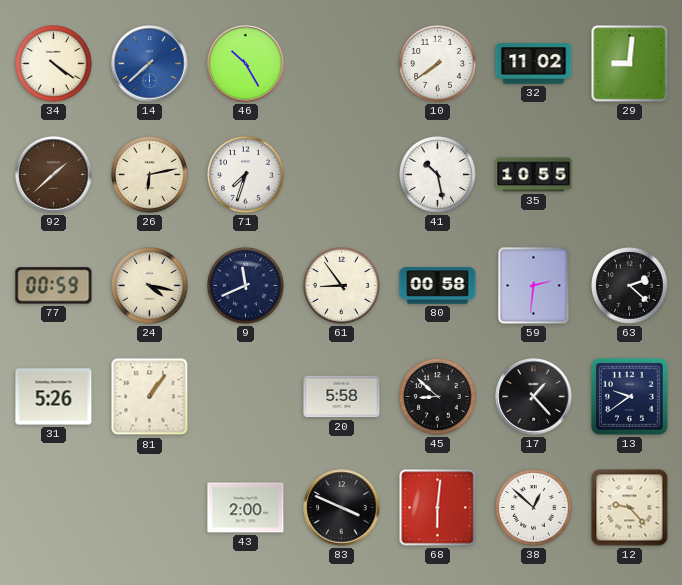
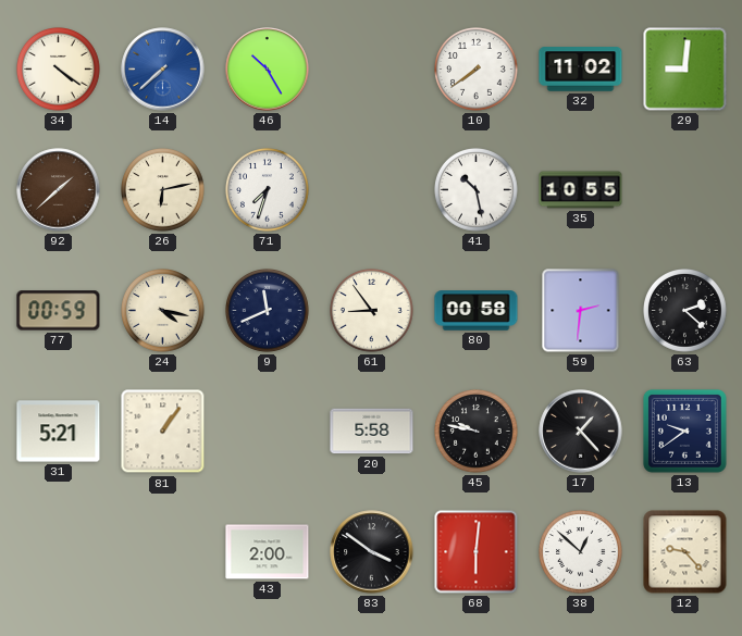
31: 5:26 -> 5:21
45: 8:52 -> 9:47
83: 3:49 -> 3:51
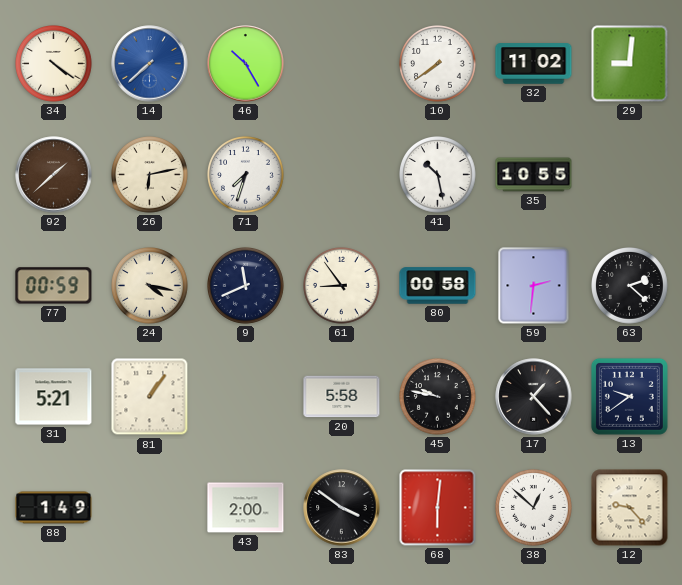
88: none -> 1:49
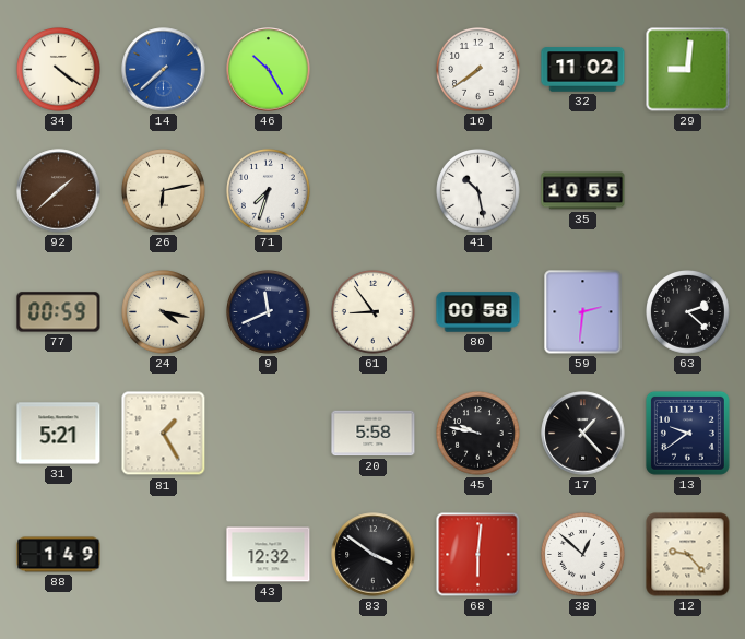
81: 1:06 -> 1:25
43: 2:00 -> 12:32
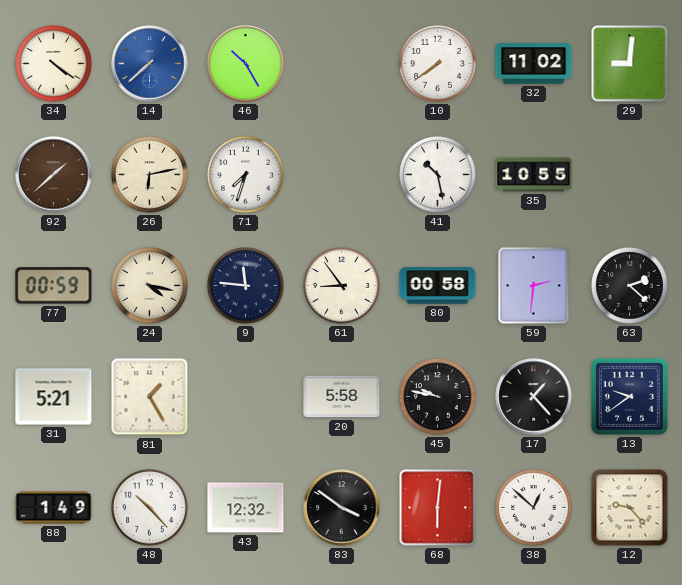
9: 11:41 -> 11:46
48: none -> 10:23
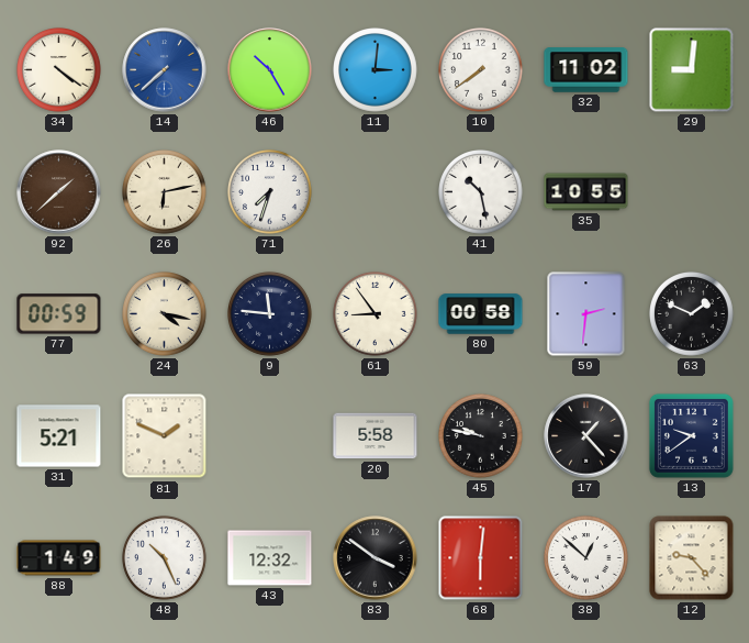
11: none -> 3:01
63: 2:22 -> 1:49
81: 1:25 -> 1:49
48: 10:23 -> 10:26
